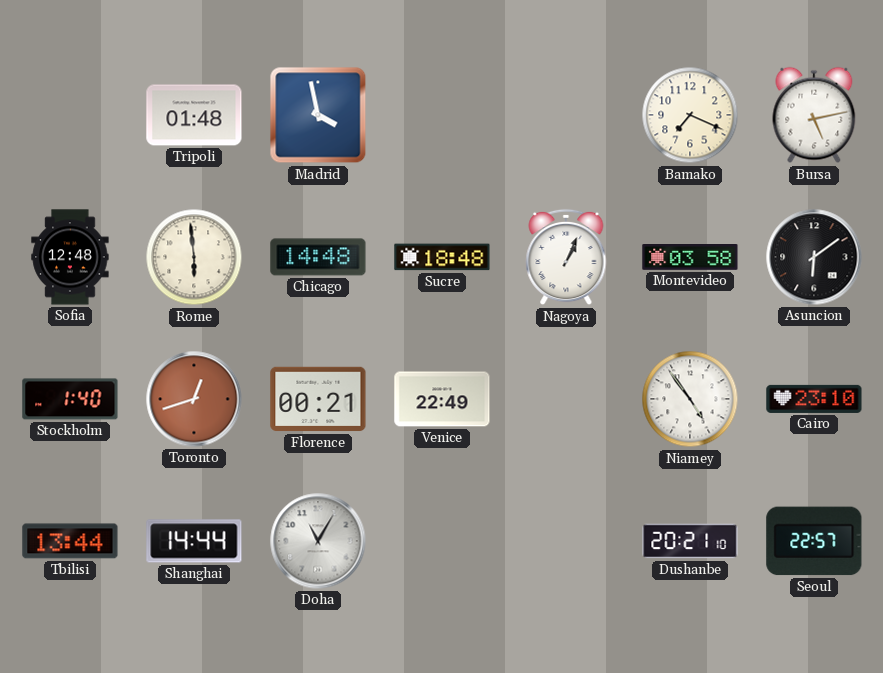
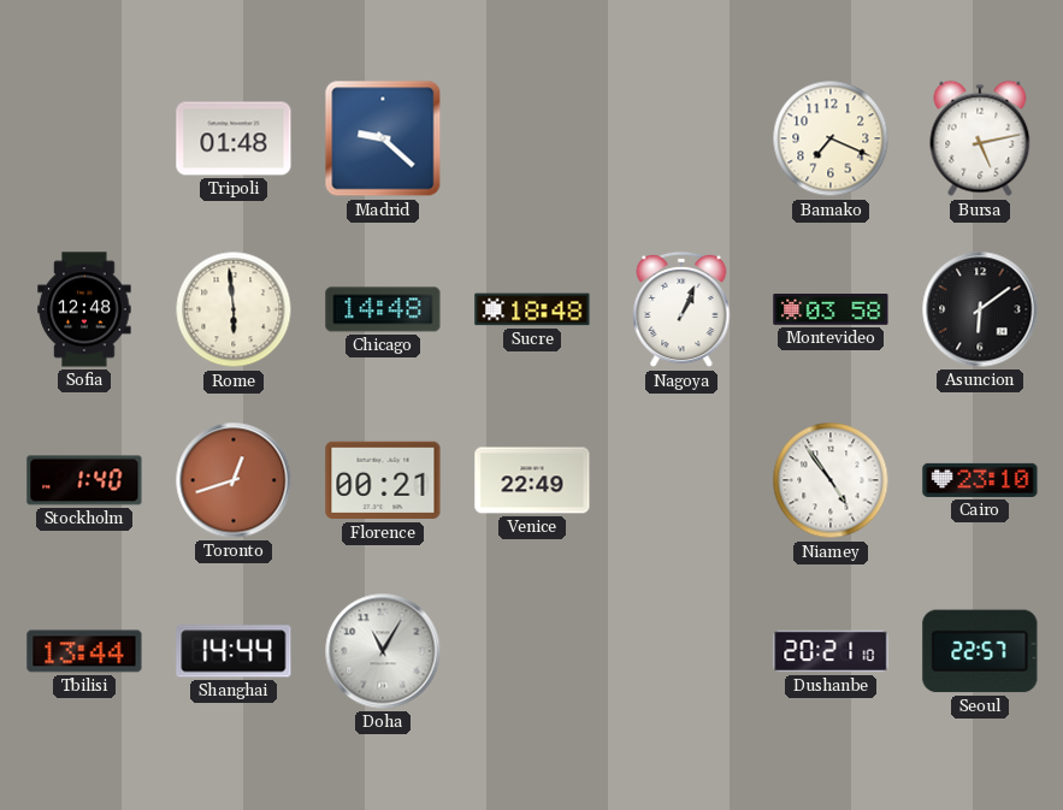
Madrid: 3:58 -> 9:22
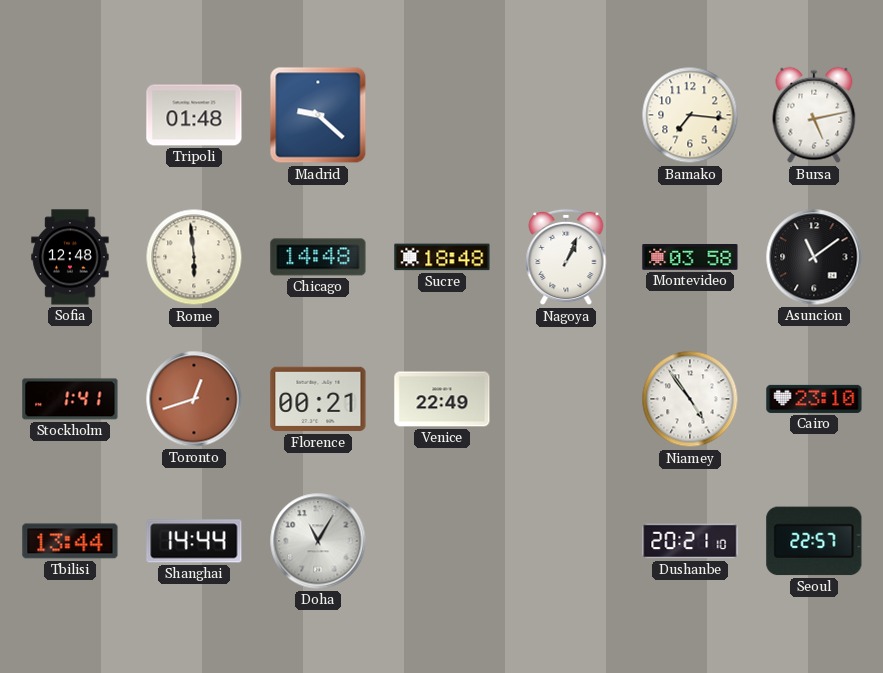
Bamako: 7:19 -> 7:16
Asuncion: 6:09 -> 11:09
Stockholm: 1:40 -> 1:41
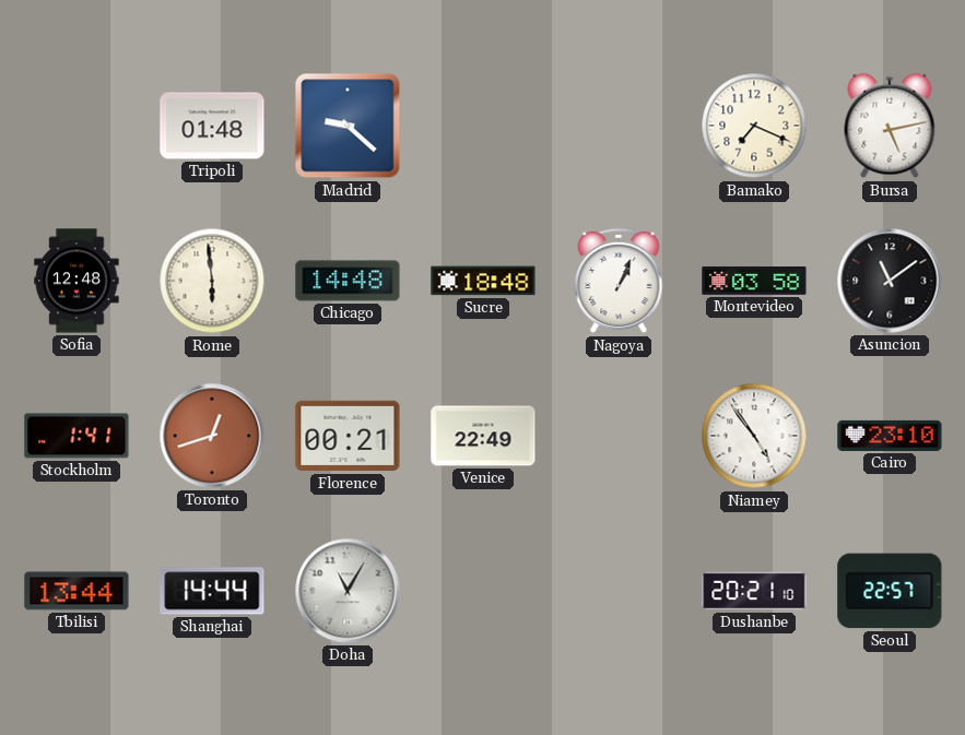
Bamako: 7:16 -> 7:19
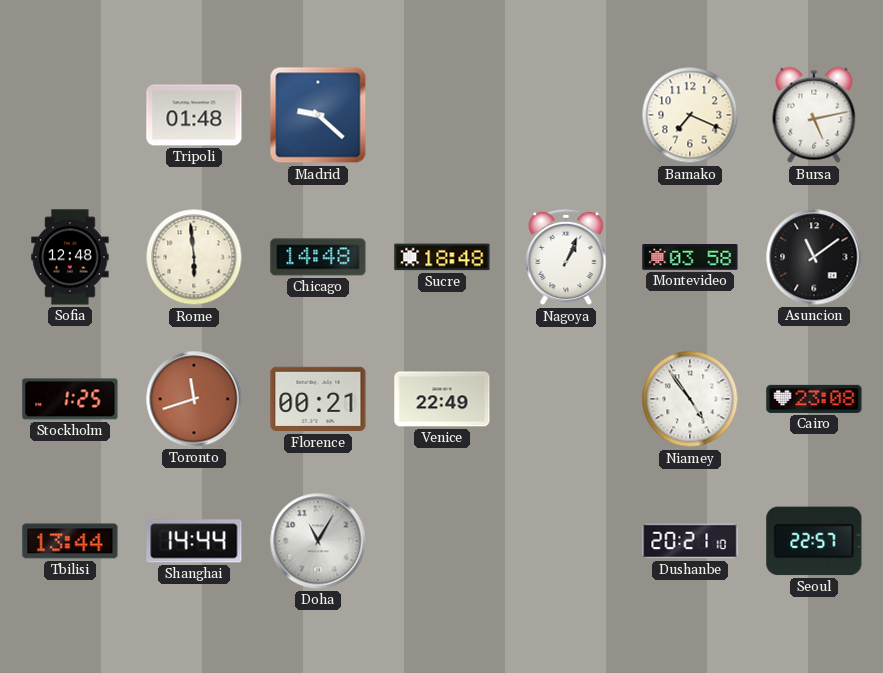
Stockholm: 1:41 -> 1:25
Toronto: 12:42 -> 11:42
Cairo: 23:10 -> 23:08
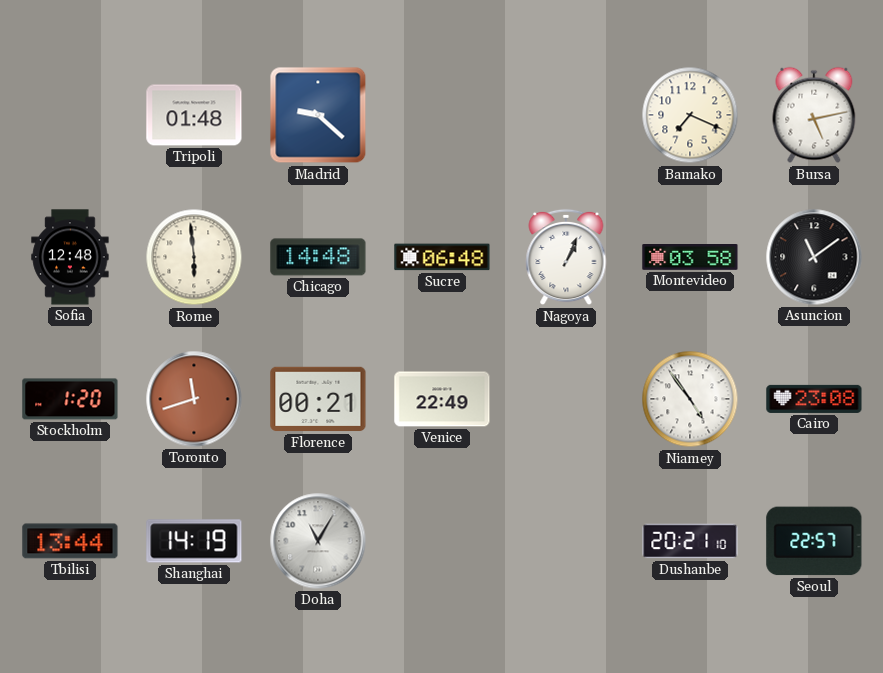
Sucre: 18:48 -> 06:48
Stockholm: 1:25 -> 1:20
Shanghai: 14:44 -> 14:19
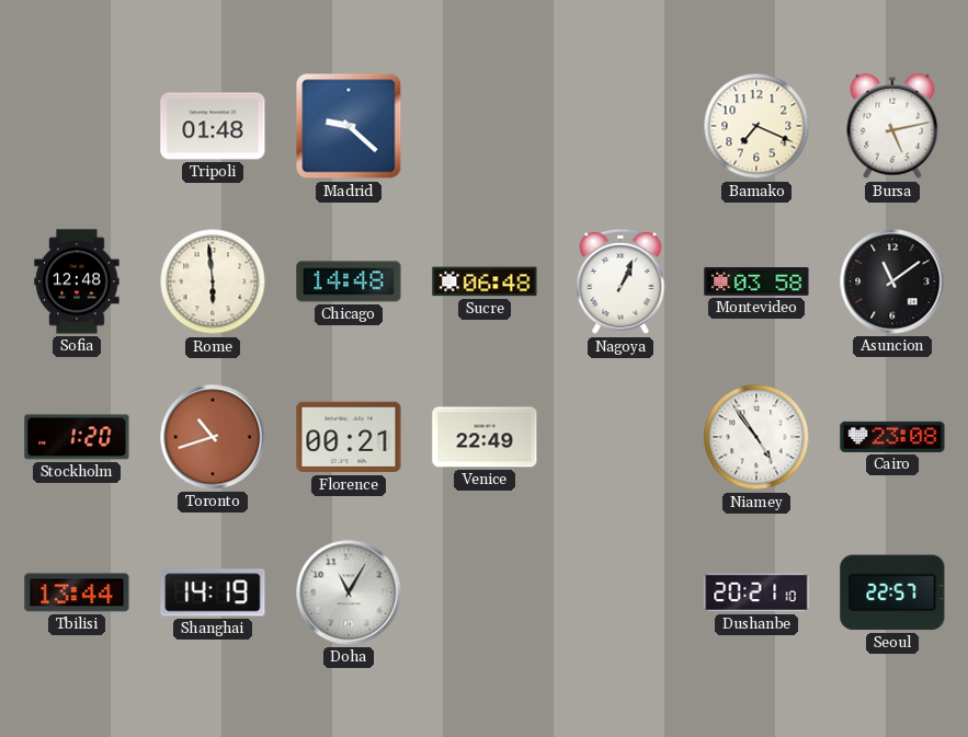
Toronto: 11:42 -> 10:42
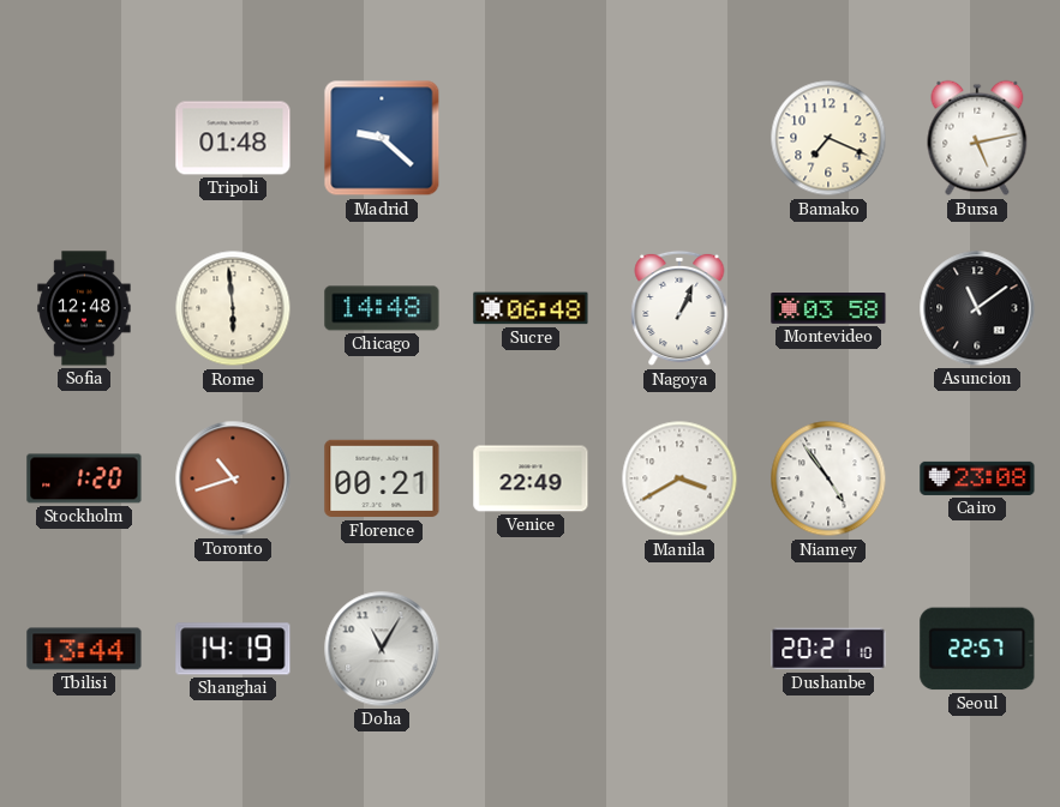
Manila: none -> 3:40
